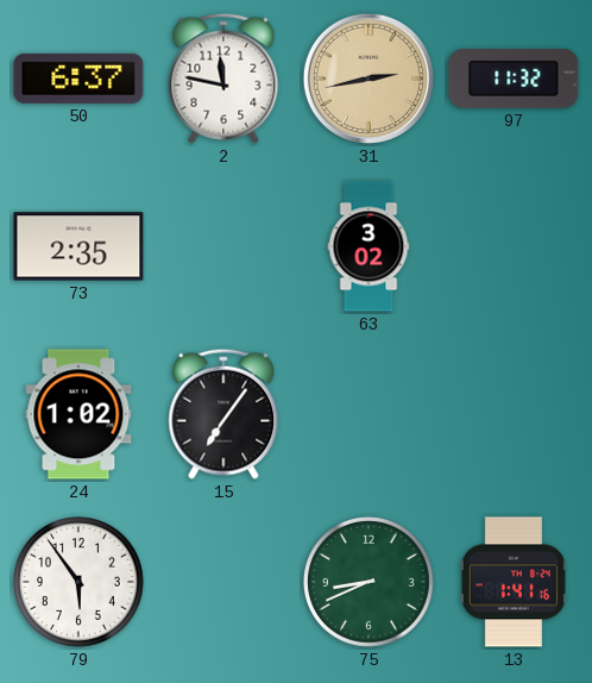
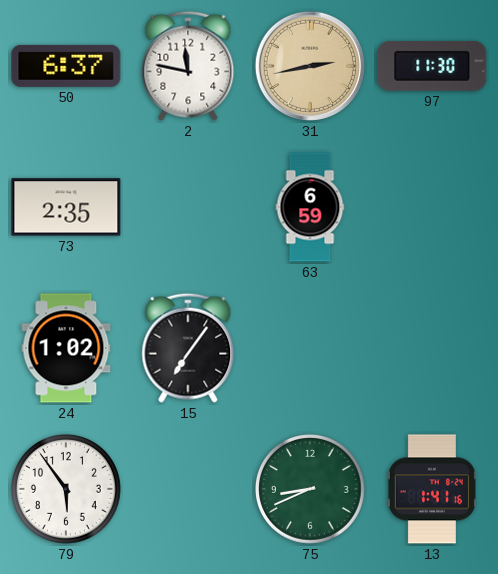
97: 11:32 -> 11:30
63: 3:02 -> 6:59
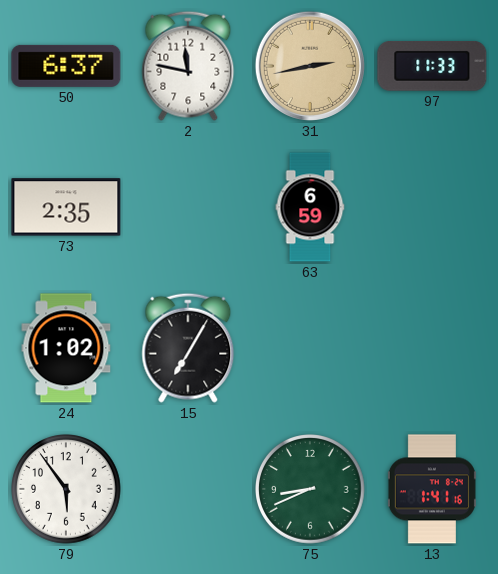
97: 11:30 -> 11:33
15: 7:06 -> 7:05
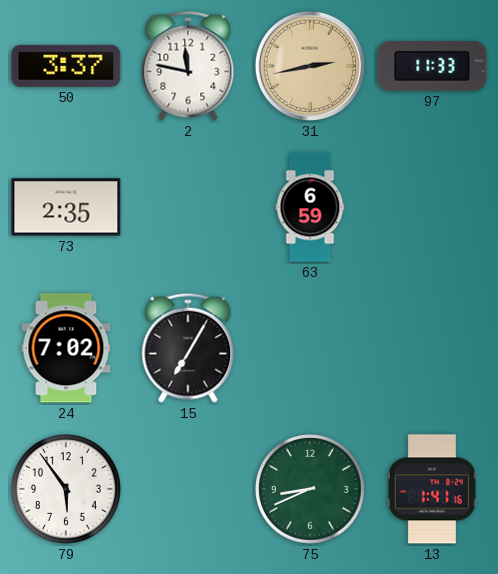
50: 6:37 -> 3:37
24: 1:02 -> 7:02
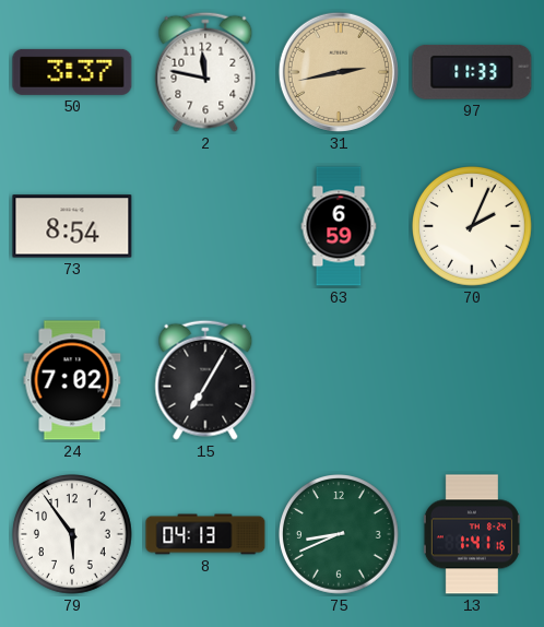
73: 2:35 -> 8:54
70: none -> 2:04
8: none -> 04:13
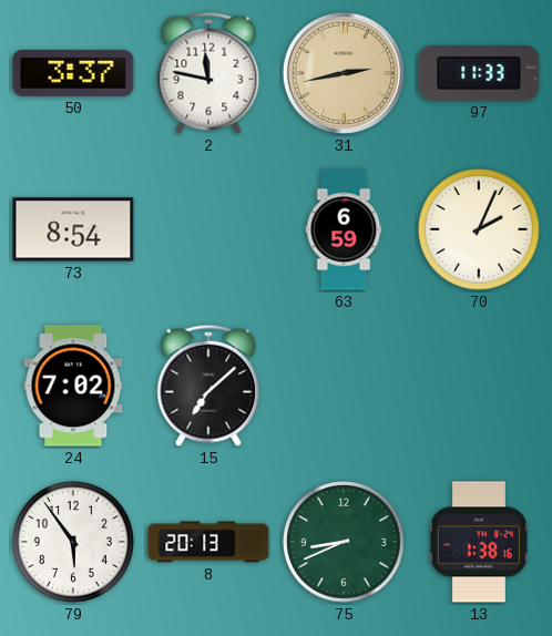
15: 7:05 -> 7:08
8: 04:13 -> 20:13
13: 1:41 -> 1:38
